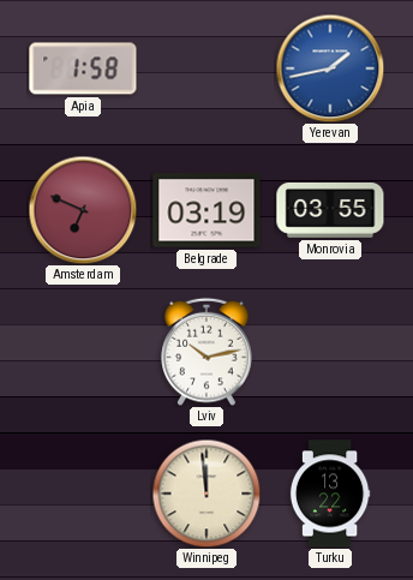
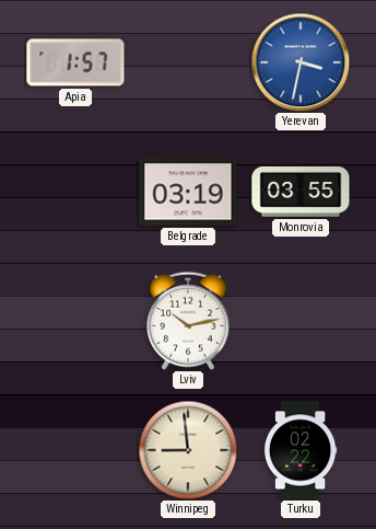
Apia: 1:58 -> 1:57
Yerevan: 1:43 -> 3:32
Amsterdam: 6:49 -> none
Winnipeg: 11:59 -> 8:59
Turku: 13:22 -> 02:22
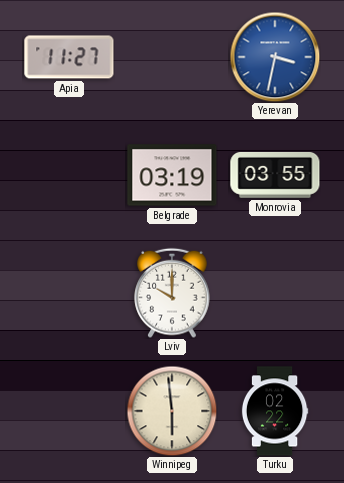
Apia: 1:57 -> 11:27
Lviv: 10:13 -> 10:00
Winnipeg: 8:59 -> 5:59
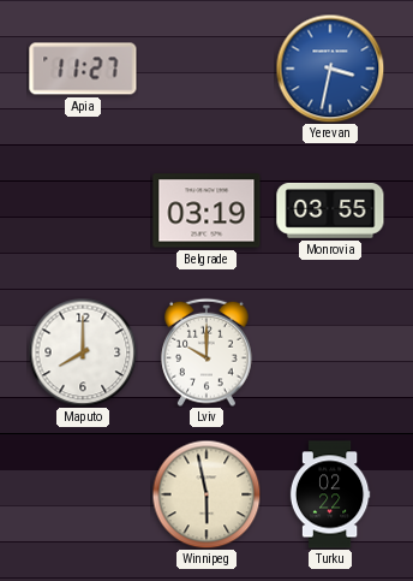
Maputo: none -> 8:00
Winnipeg: 5:59 -> 5:58
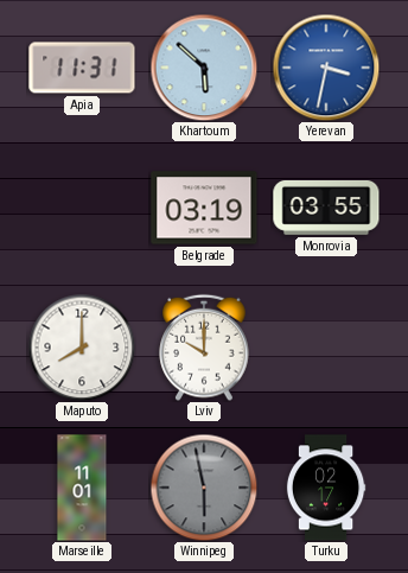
Apia: 11:27 -> 11:31
Khartoum: none -> 5:52
Marseille: none -> 11:01
Winnipeg dial: cream -> grey
Turku: 02:22 -> 02:17
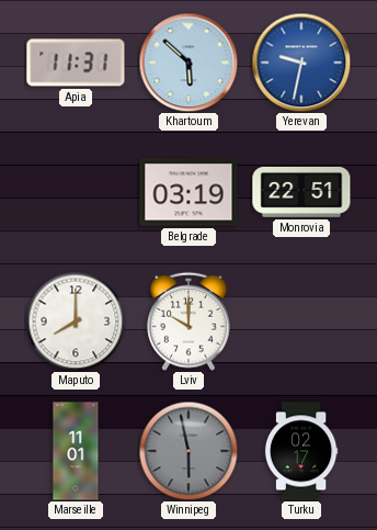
Yerevan: 3:32 -> 9:32
Monrovia: 03:55 -> 22:51
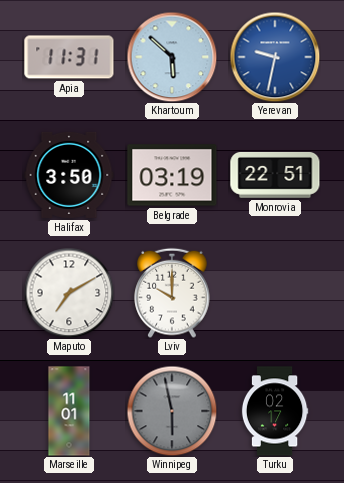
Halifax: none -> 3:50
Maputo: 8:00 -> 7:10
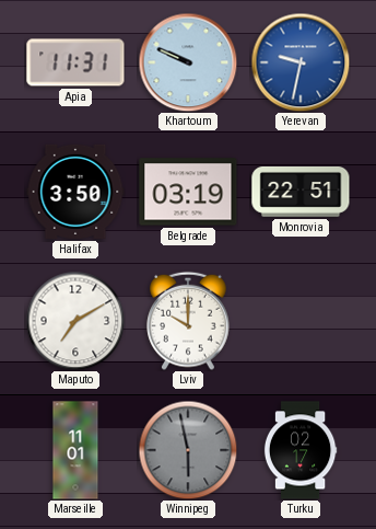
Khartoum: 5:52 -> 9:49
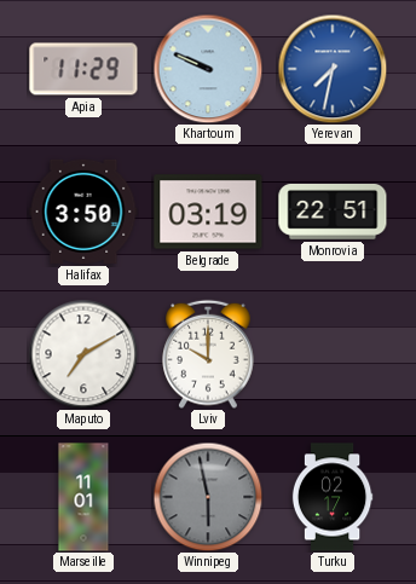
Apia: 11:31 -> 11:29
Yerevan: 9:32 -> 7:32
